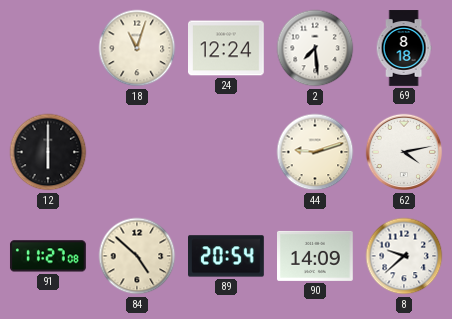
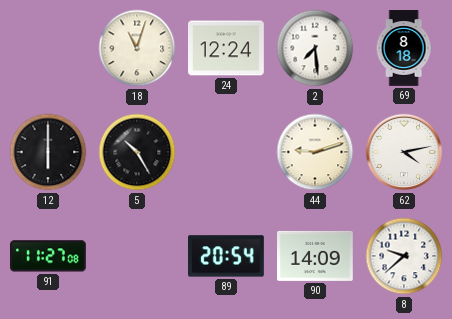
5: none -> 10:25
84: 4:52 -> none
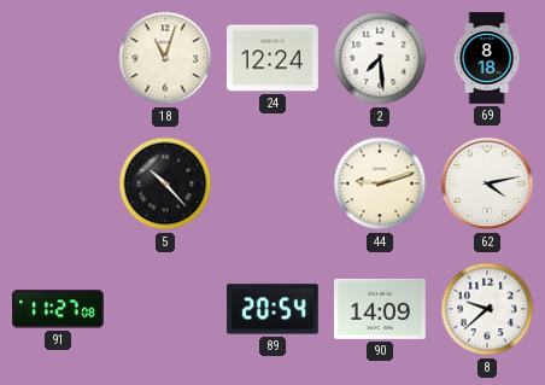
12: 6:00 -> none
5: 10:25 -> 10:23
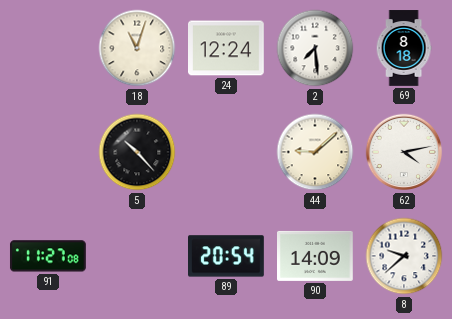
44: 9:12 -> 9:08
